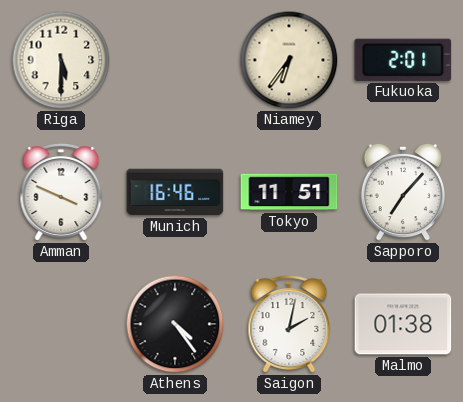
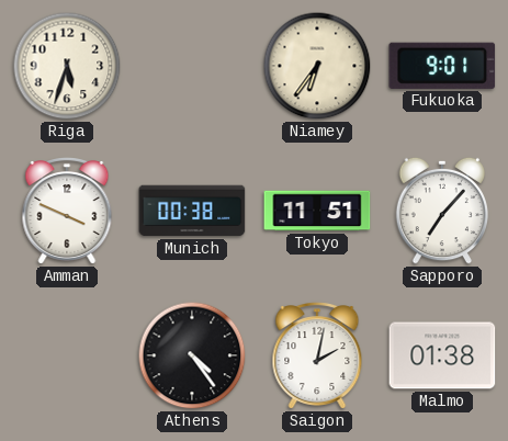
Riga: 5:30 -> 5:33
Fukuoka: 2:01 -> 9:01
Munich: 16:46 -> 00:38
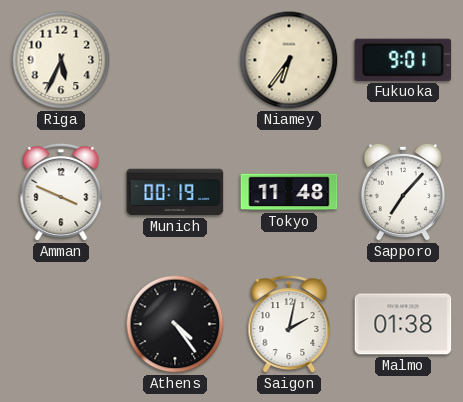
Riga: 5:33 -> 5:34
Munich: 00:38 -> 00:19
Tokyo: 11:51 -> 11:48
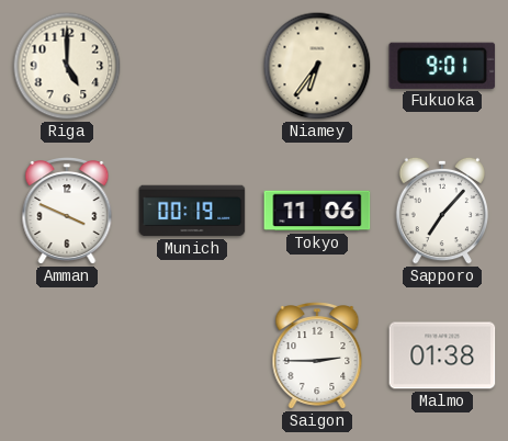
Riga: 5:34 -> 5:00
Tokyo: 11:48 -> 11:06
Athens: 4:24 -> none
Saigon: 2:02 -> 2:45
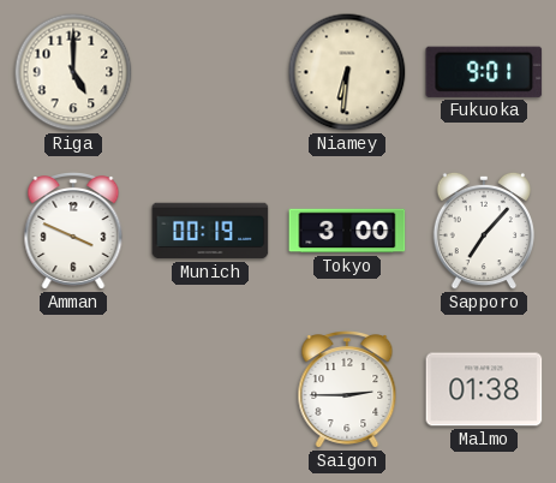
Niamey: 6:36 -> 6:31
Tokyo: 11:06 -> 3:00
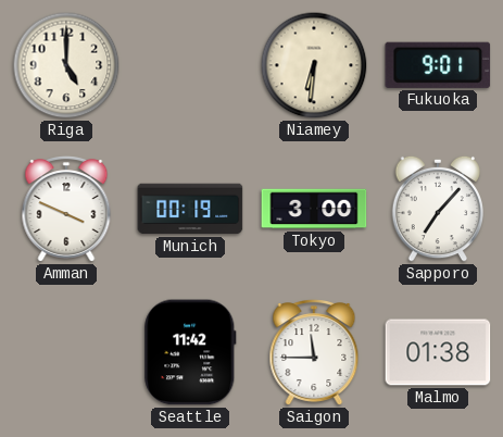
Seattle: none -> 11:42
Saigon: 2:45 -> 11:45
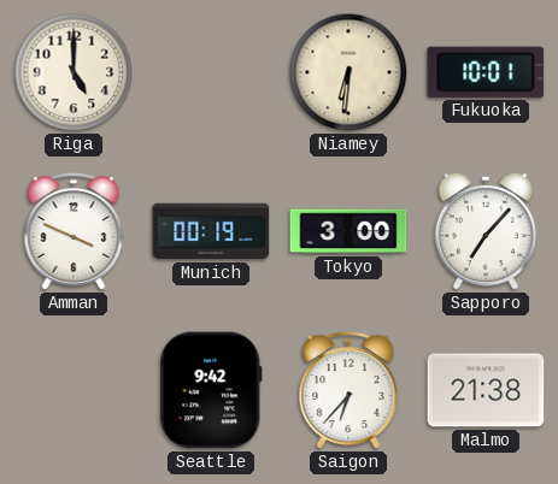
Fukuoka: 9:01 -> 10:01
Seattle: 11:42 -> 9:42
Saigon: 11:45 -> 6:37
Malmo: 01:38 -> 21:38
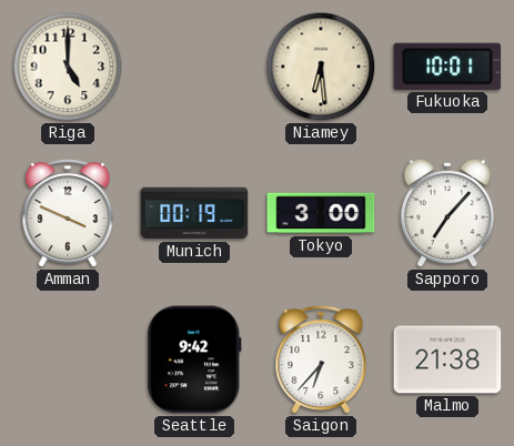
Niamey: 6:31 -> 6:29
